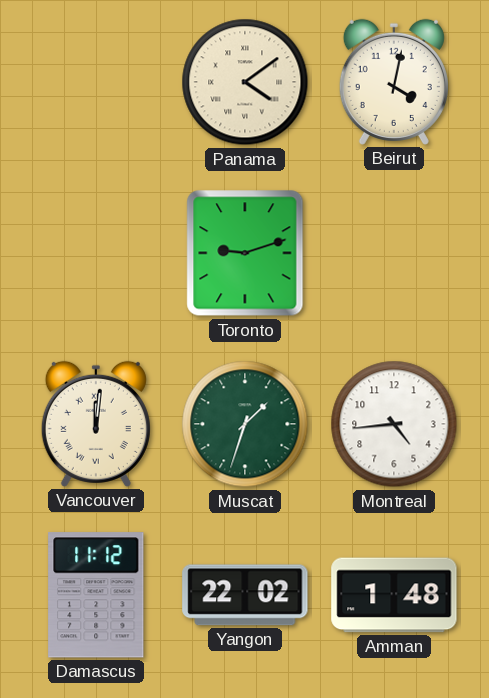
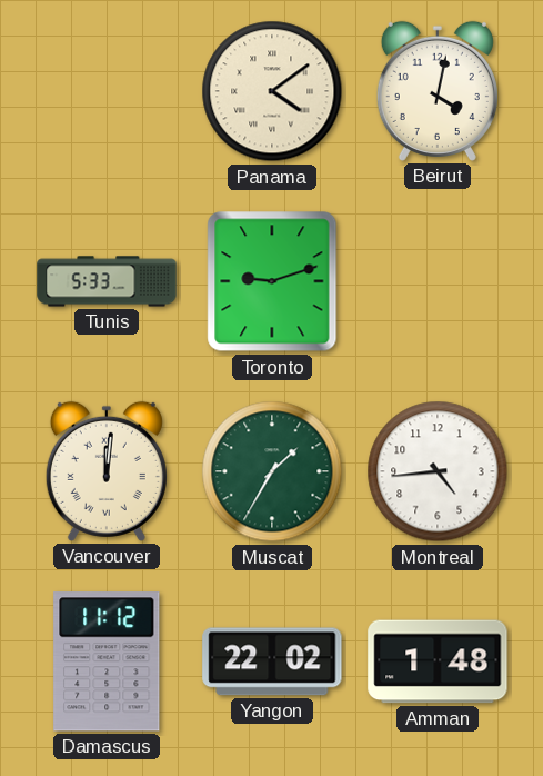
Tunis: none -> 5:33
Muscat: 1:33 -> 1:35
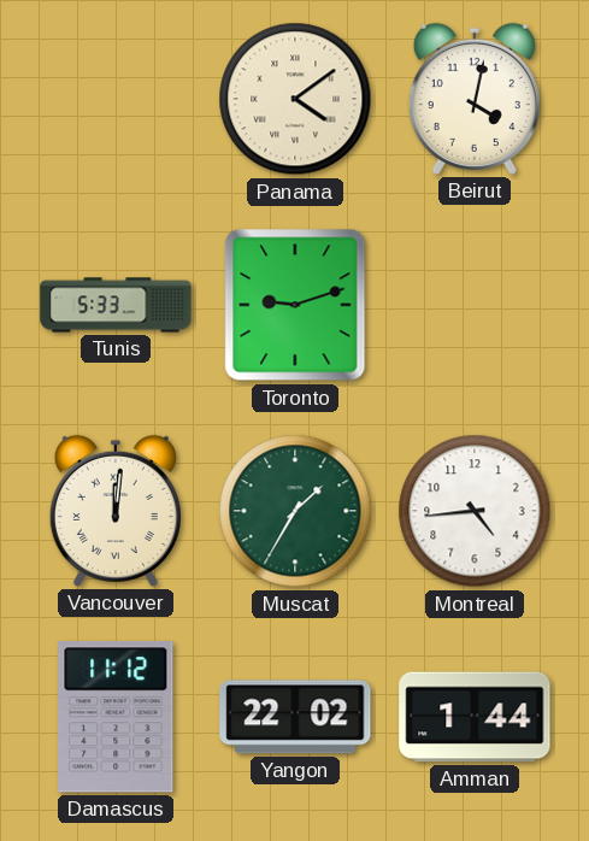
Amman: 1:48 -> 1:44
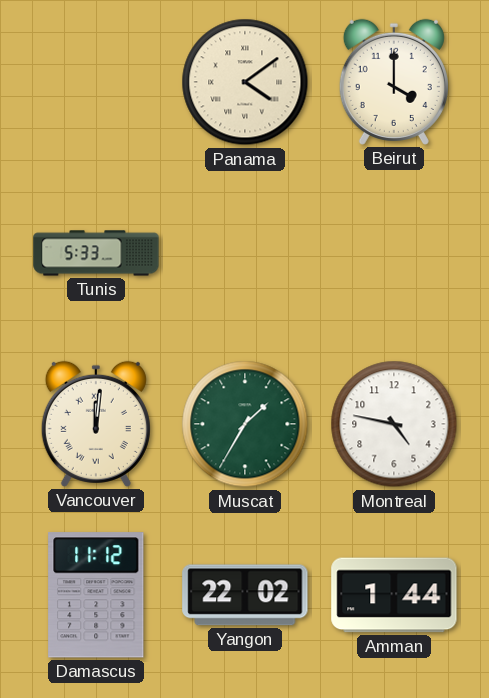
Beirut: 4:02 -> 4:00
Toronto: 9:12 -> none
Montreal: 4:44 -> 4:47
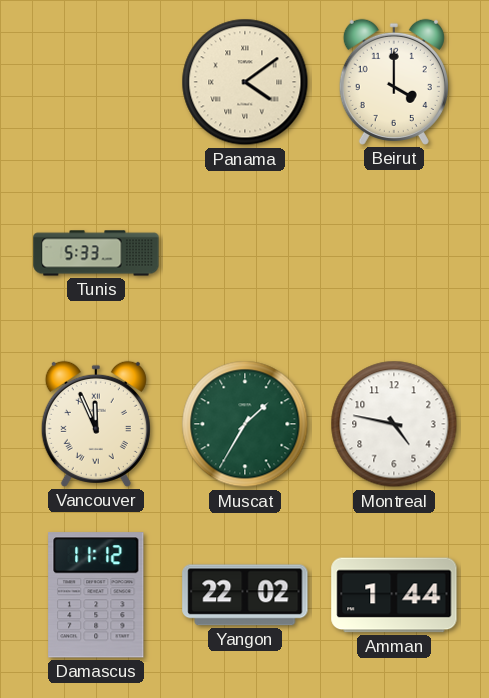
Vancouver: 12:01 -> 11:56
